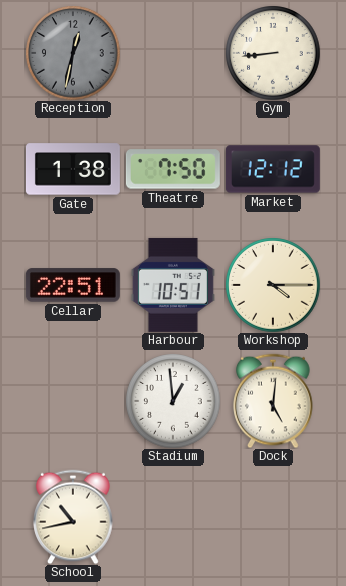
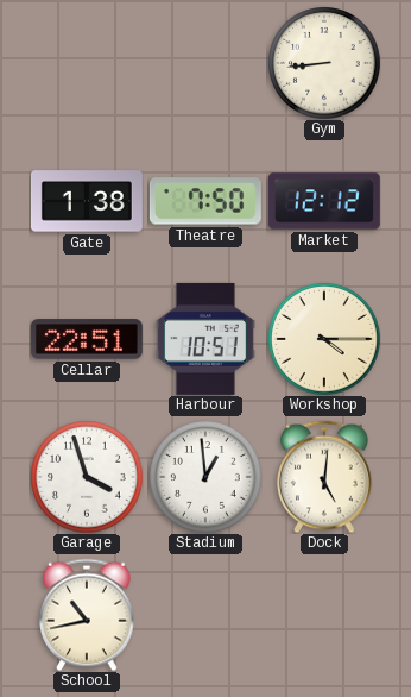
Reception: 12:32 -> none
Garage: none -> 3:57
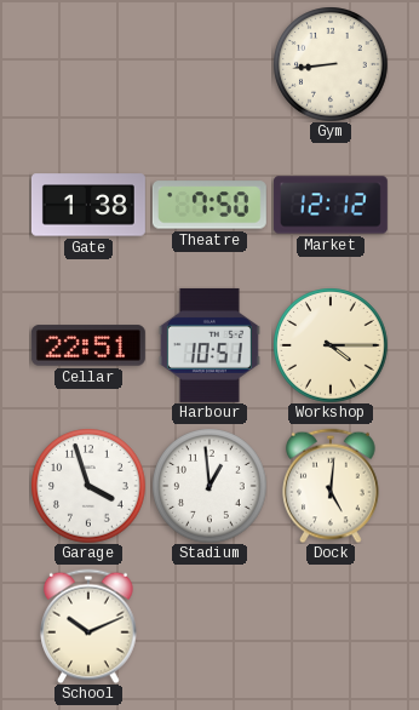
School: 10:43 -> 10:11
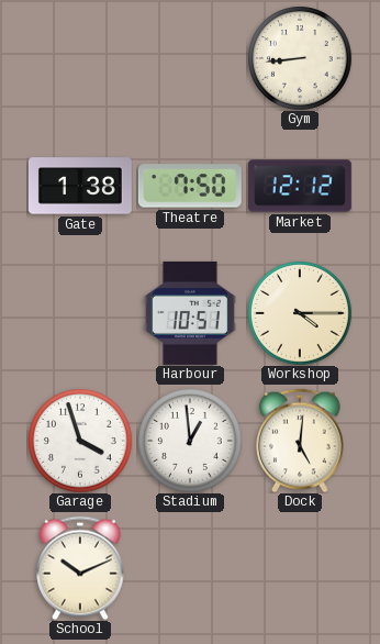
Cellar: 22:51 -> none
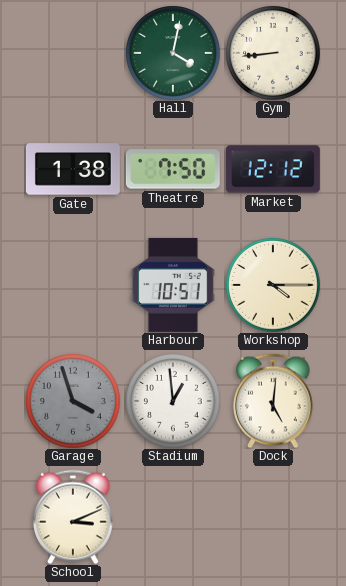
Hall: none -> 4:02
Garage dial: white -> grey
School: 10:11 -> 3:11
